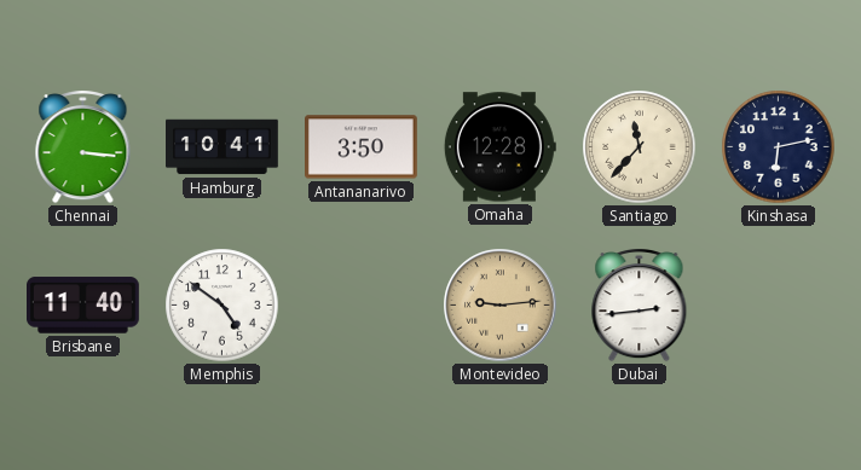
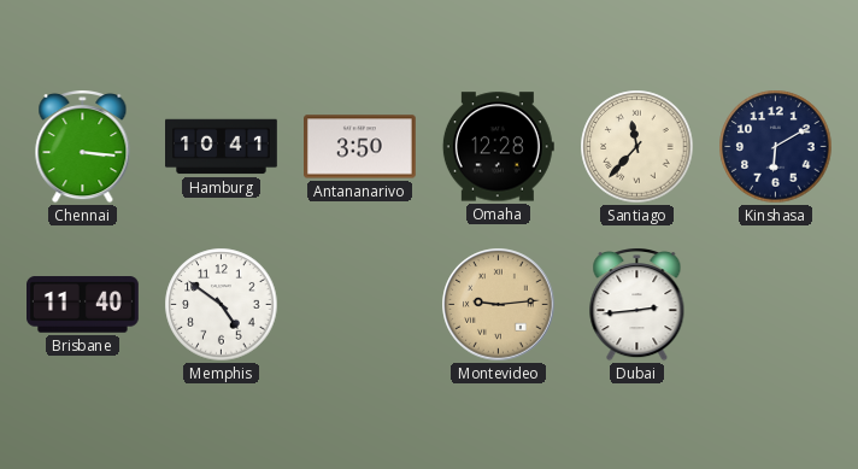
Kinshasa: 6:13 -> 6:10
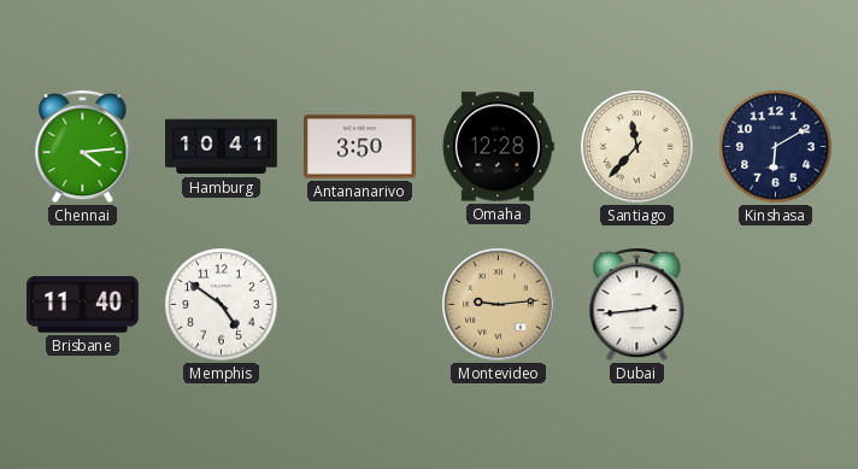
Chennai: 3:16 -> 4:14
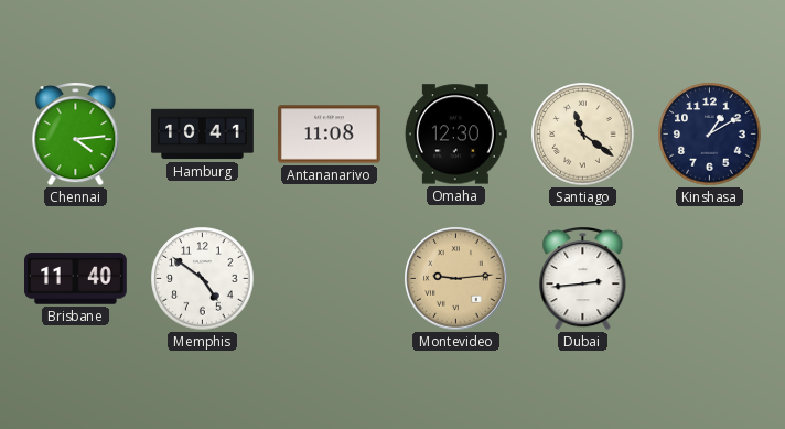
Antananarivo: 3:50 -> 11:08
Omaha: 12:28 -> 12:30
Santiago: 11:37 -> 11:21
Kinshasa: 6:10 -> 1:10
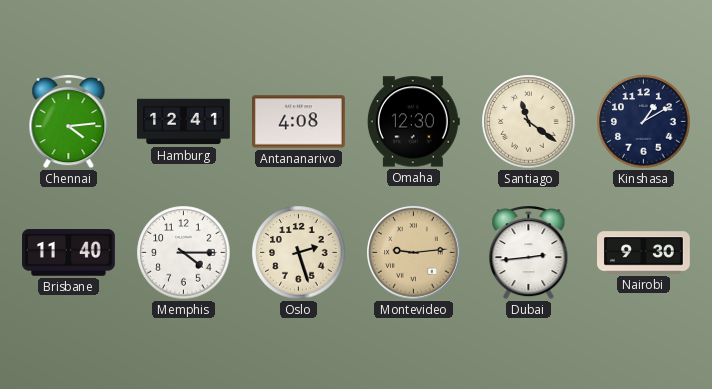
Hamburg: 10:41 -> 12:41
Antananarivo: 11:08 -> 4:08
Memphis: 4:51 -> 4:15
Oslo: none -> 2:27
Nairobi: none -> 9:30
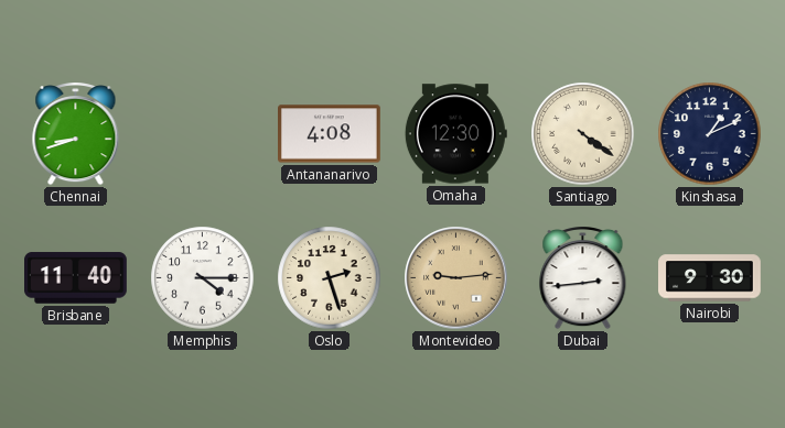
Chennai: 4:14 -> 8:42
Hamburg: 12:41 -> none
Santiago: 11:21 -> 4:21
Kinshasa: 1:10 -> 1:11
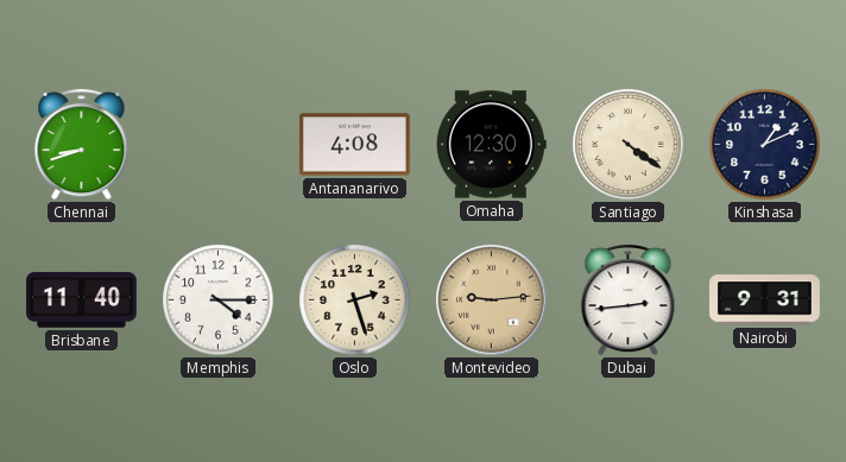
Nairobi: 9:30 -> 9:31
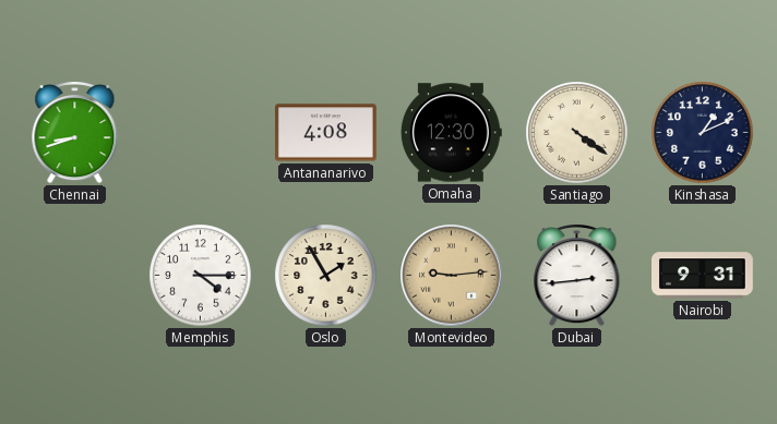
Brisbane: 11:40 -> none
Oslo: 2:27 -> 1:55
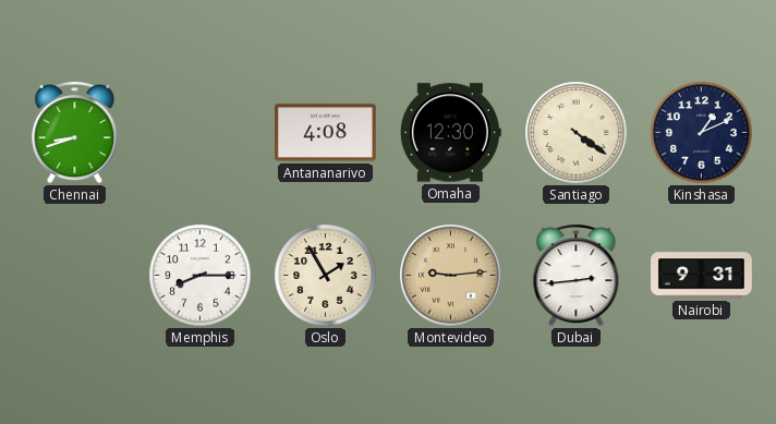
Memphis: 4:15 -> 8:15
